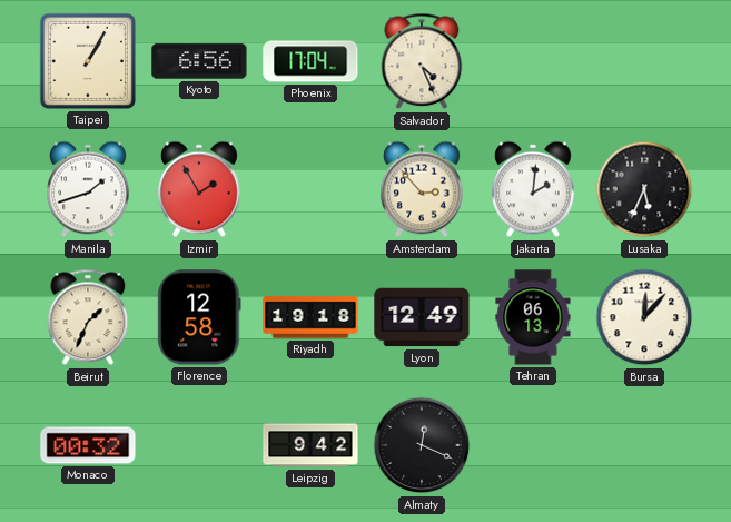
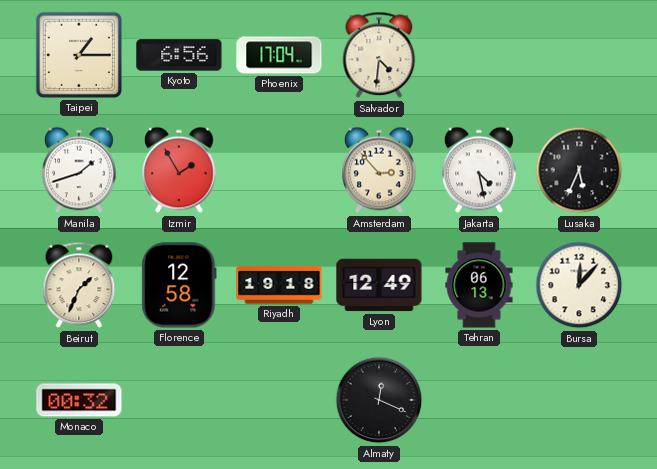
Taipei: 1:05 -> 1:15
Salvador: 4:26 -> 4:31
Jakarta: 2:01 -> 4:28
Leipzig: 9:42 -> none
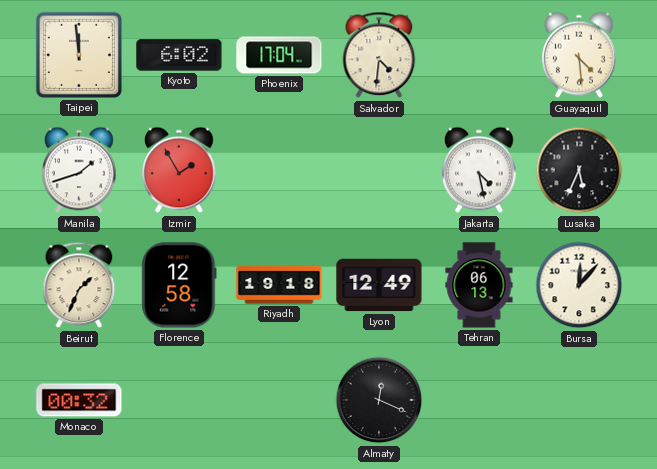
Taipei: 1:15 -> 11:59
Kyoto: 6:56 -> 6:02
Guayaquil: none -> 4:29
Amsterdam: 2:53 -> none
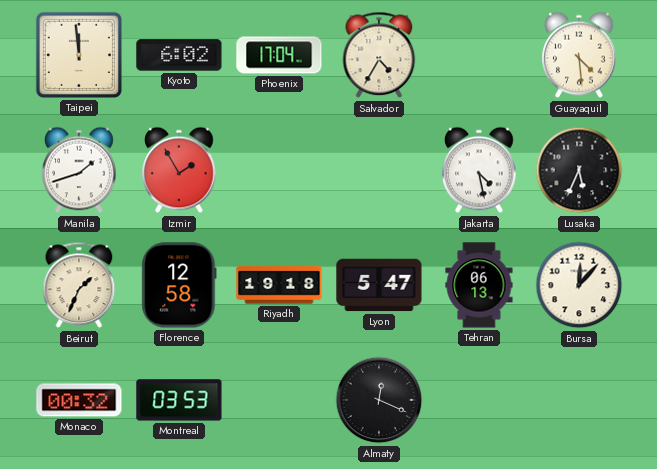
Salvador: 4:31 -> 4:35
Lyon: 12:49 -> 5:47
Montreal: none -> 03:53
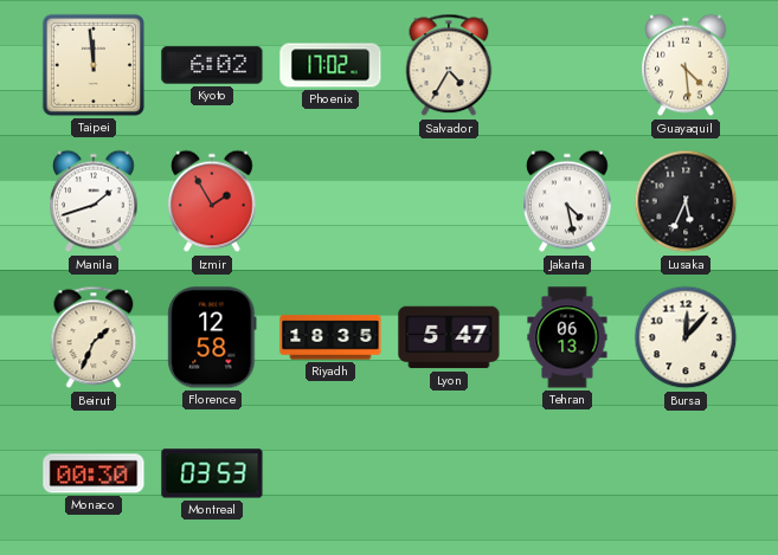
Phoenix: 17:04 -> 17:02
Riyadh: 19:18 -> 18:35
Monaco: 00:32 -> 00:30
Almaty: 12:19 -> none
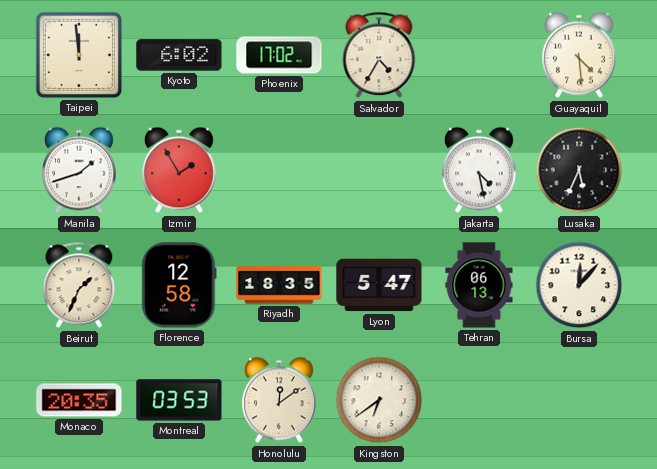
Monaco: 00:30 -> 20:35
Honolulu: none -> 12:09
Kingston: none -> 6:39
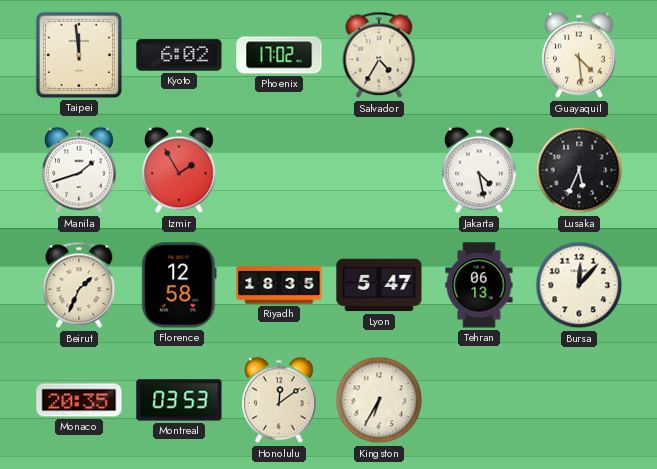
Kingston: 6:39 -> 6:35
